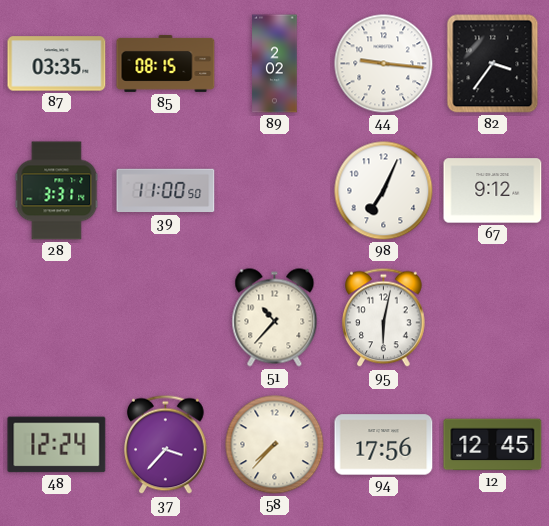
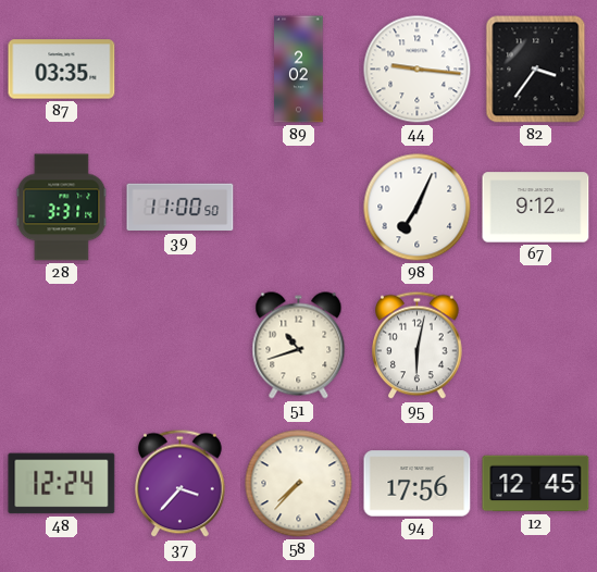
85: 08:15 -> none
51: 10:37 -> 10:42
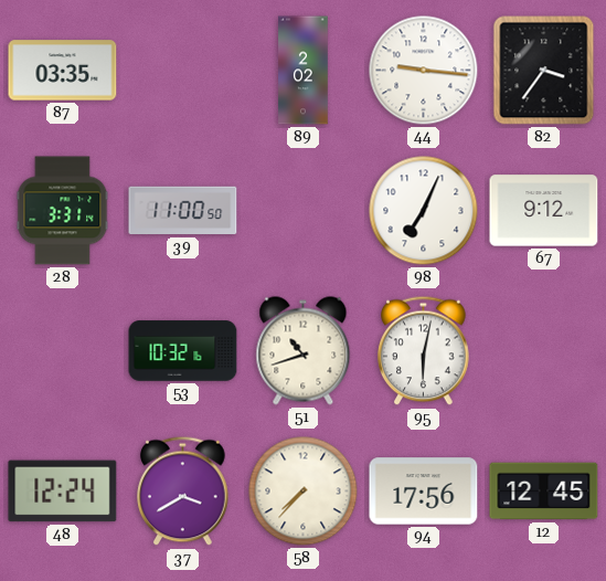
53: none -> 10:32
37: 3:37 -> 3:40
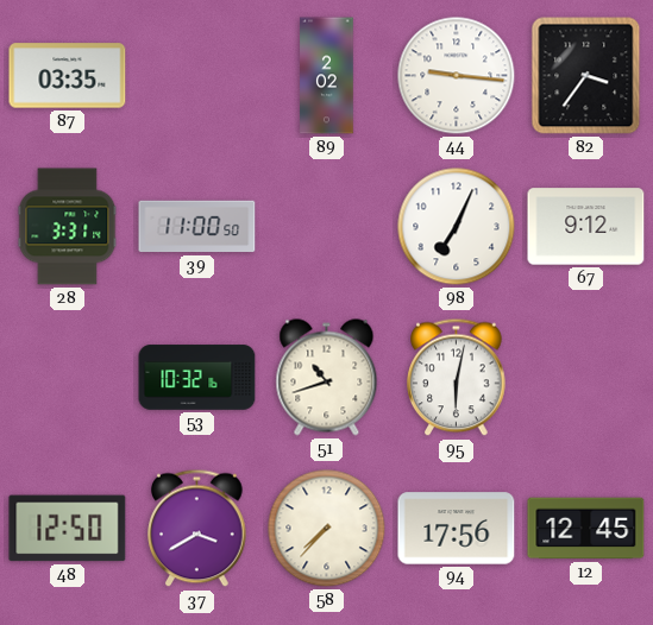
48: 12:24 -> 12:50
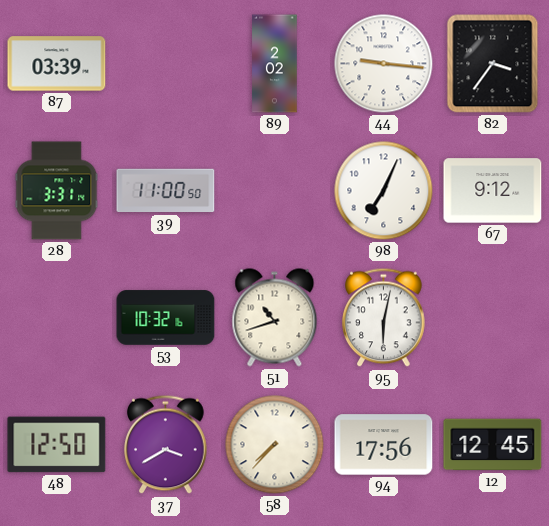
87: 03:35 -> 03:39
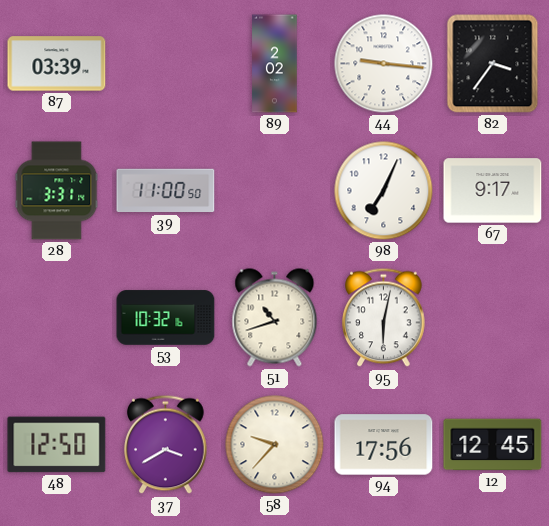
67: 9:12 -> 9:17
58: 7:37 -> 9:37
